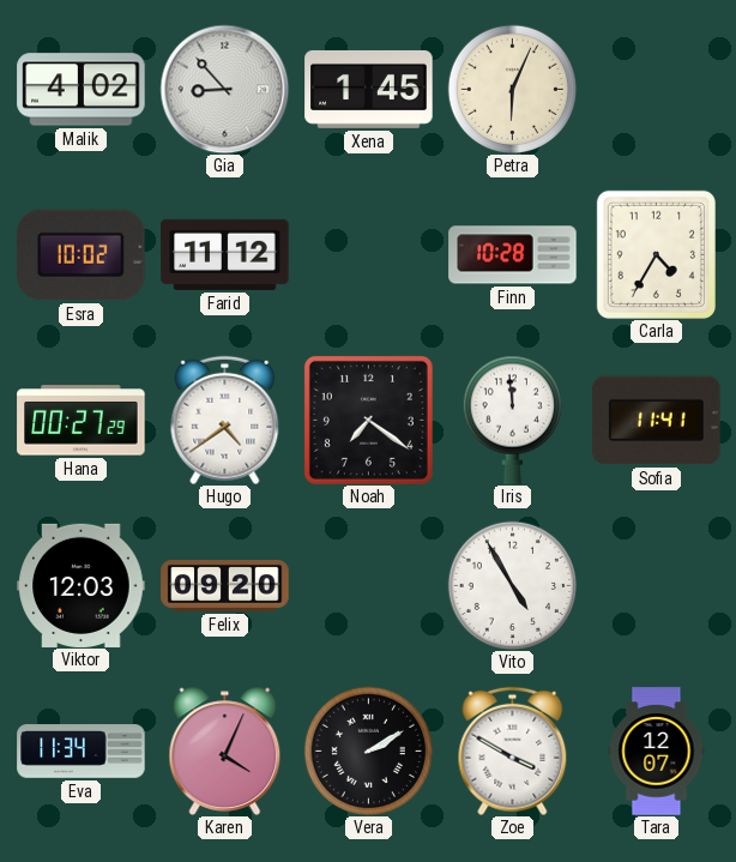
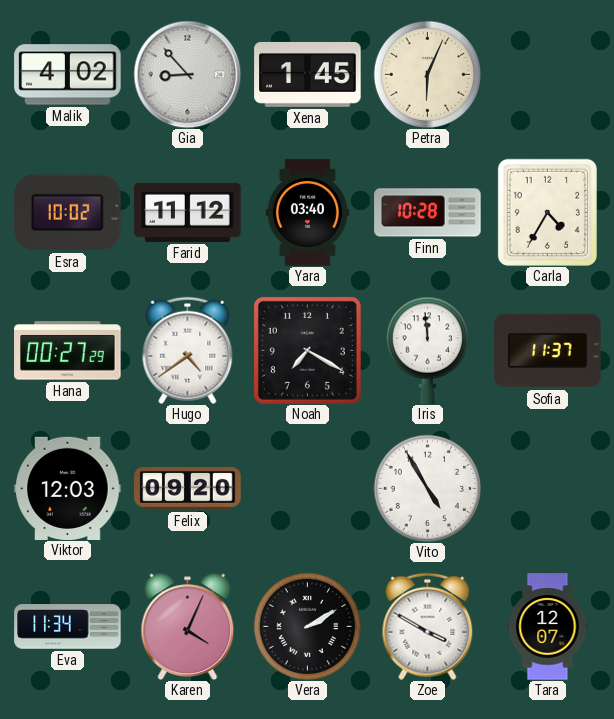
Yara: none -> 03:40
Noah: 7:21 -> 7:20
Sofia: 11:41 -> 11:37
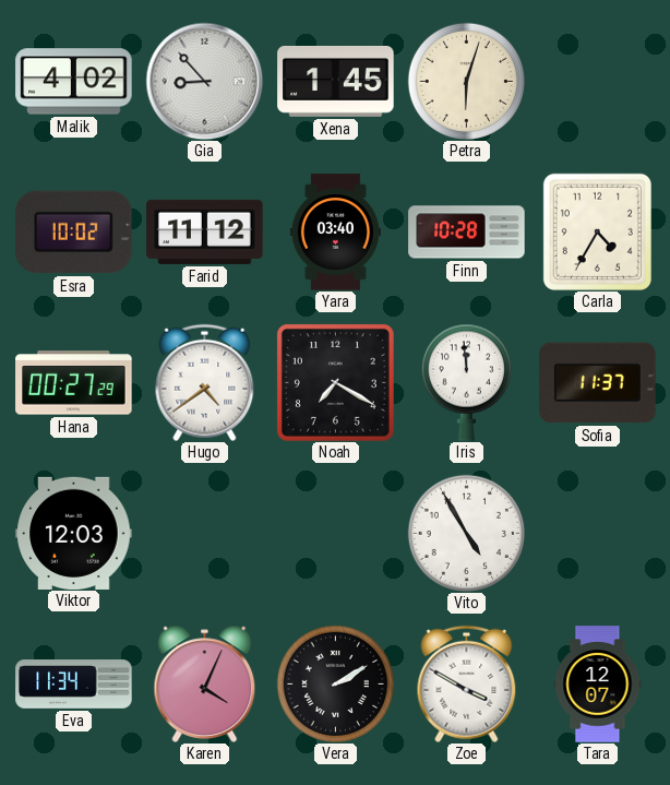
Petra: 6:04 -> 6:03
Felix: 09:20 -> none
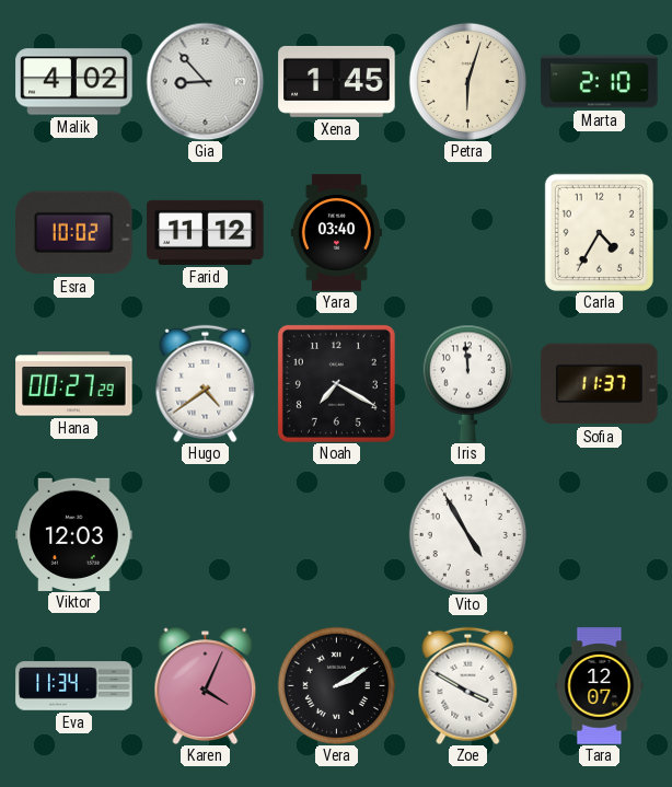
Marta: none -> 2:10
Finn: 10:28 -> none
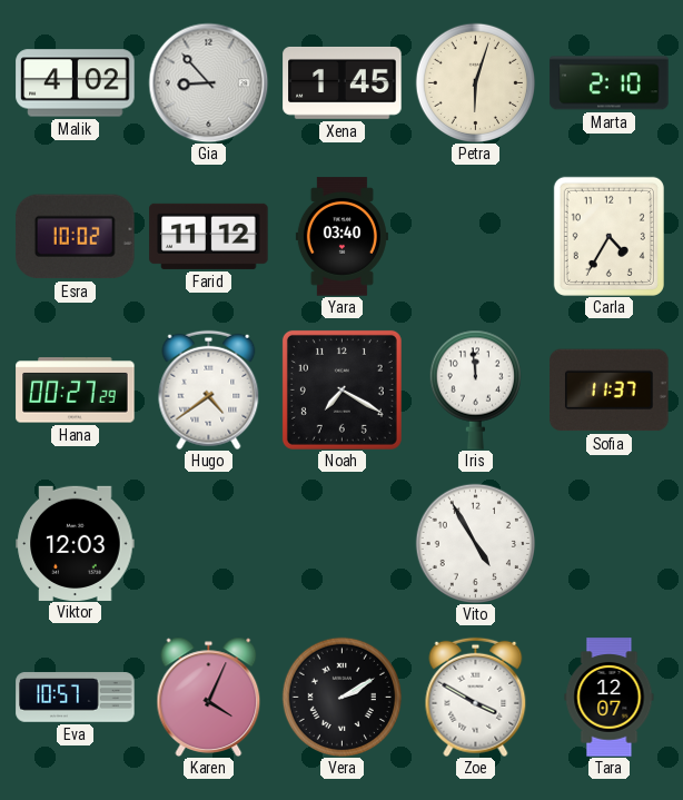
Eva: 11:34 -> 10:57
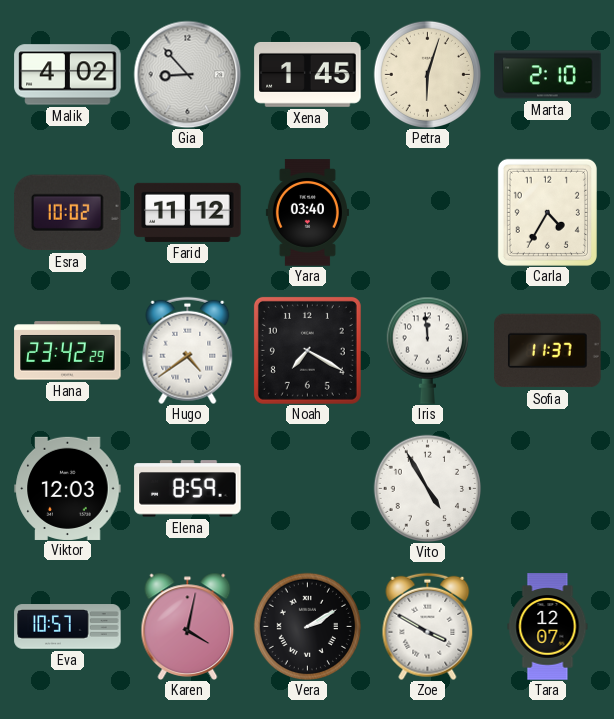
Hana: 00:27 -> 23:42
Elena: none -> 8:59
Karen: 4:04 -> 4:02
